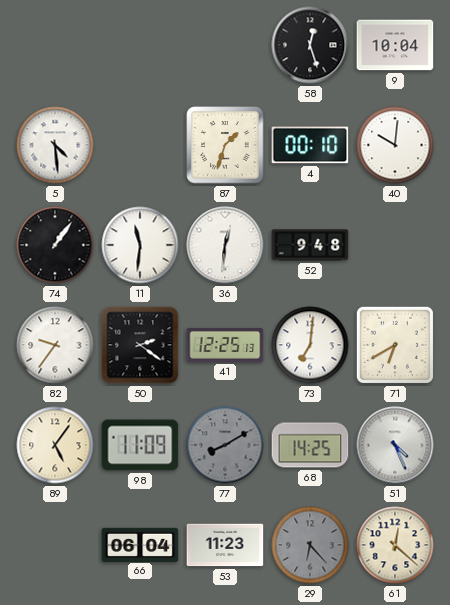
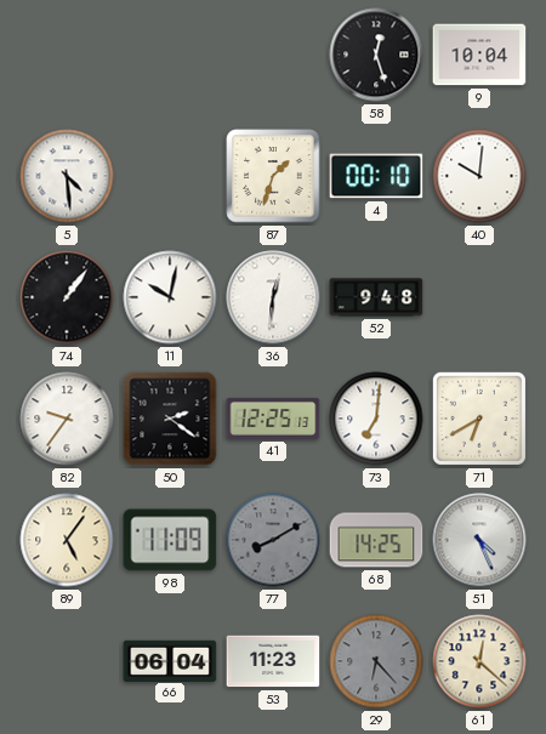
11: 11:31 -> 10:02
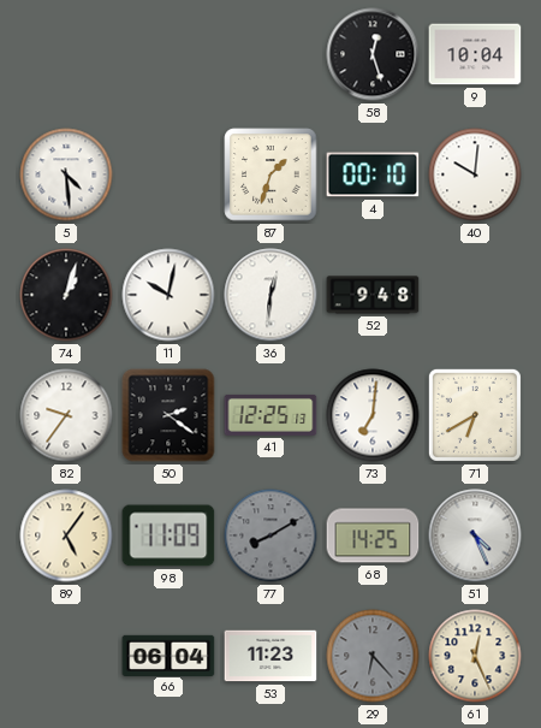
74: 1:06 -> 1:03
61: 12:22 -> 12:26
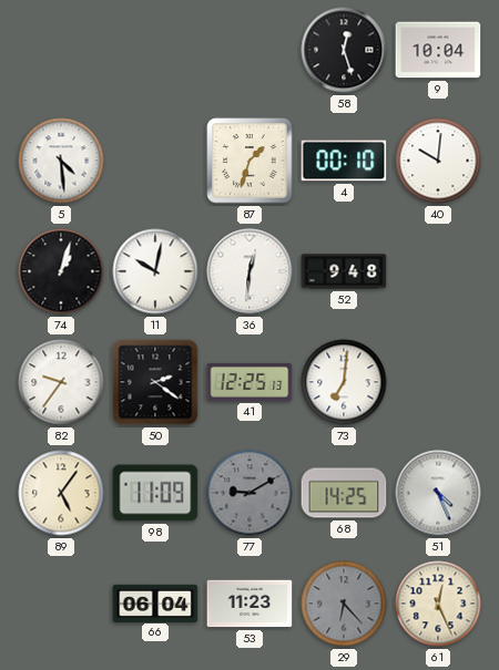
71: 6:40 -> none
77: 8:10 -> 9:10
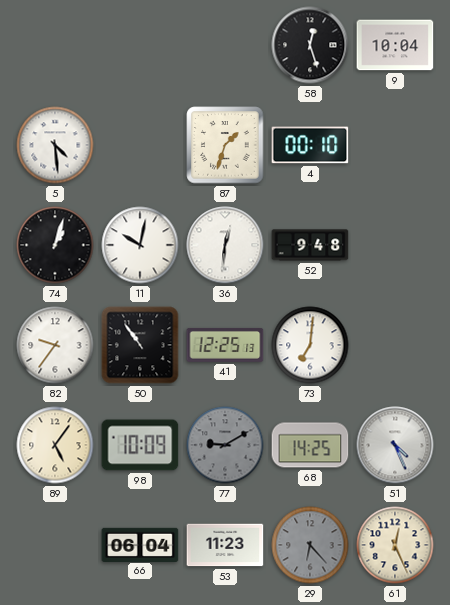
40: 10:01 -> none
50: 2:21 -> 10:54
98: 11:09 -> 10:09
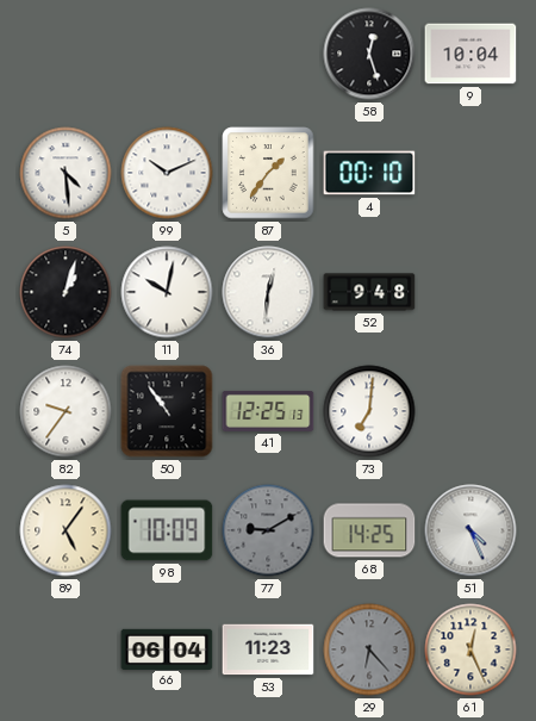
99: none -> 10:11
87: 1:33 -> 1:36
